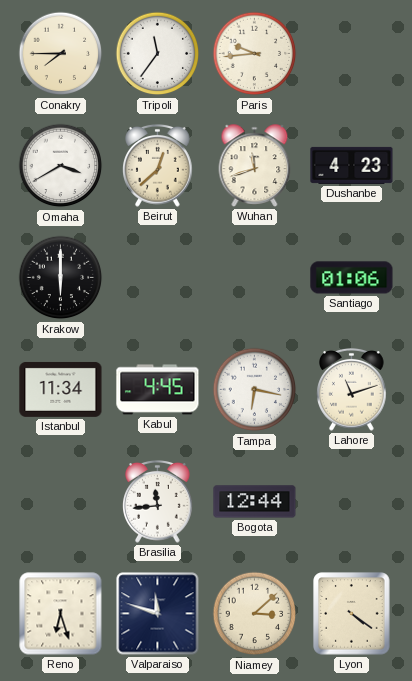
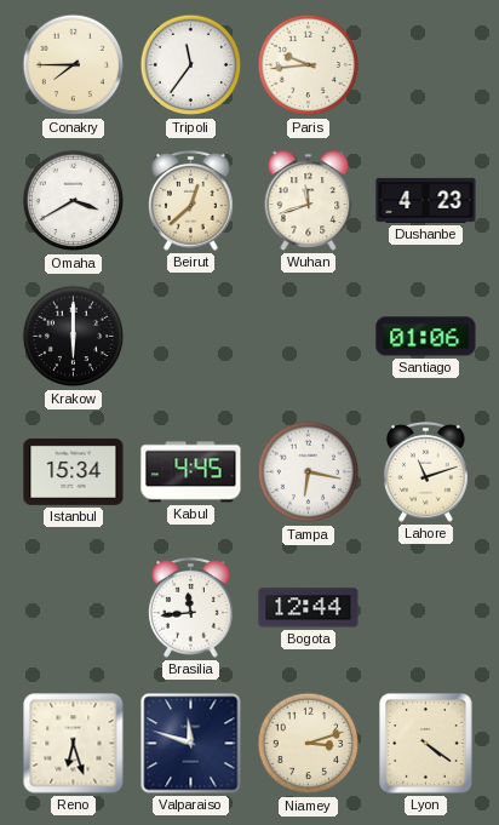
Istanbul: 11:34 -> 15:34
Niamey: 3:08 -> 3:12
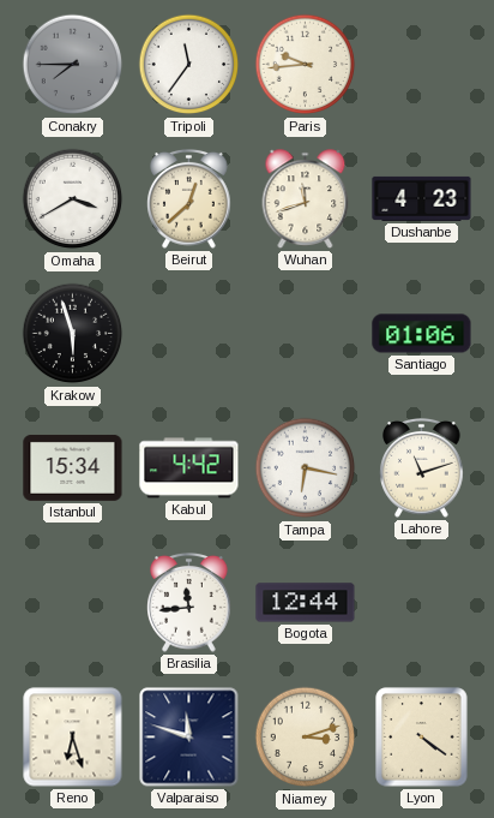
Conakry dial: cream -> grey
Krakow: 6:00 -> 5:57
Kabul: 4:45 -> 4:42
